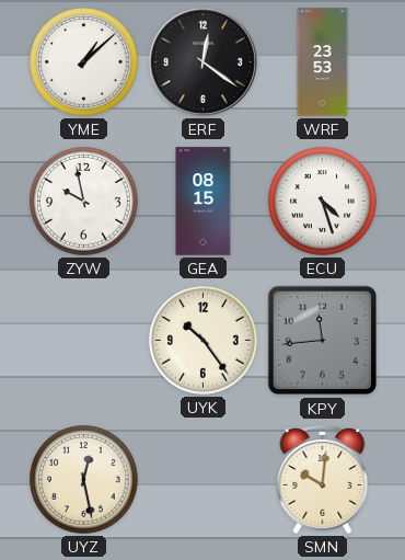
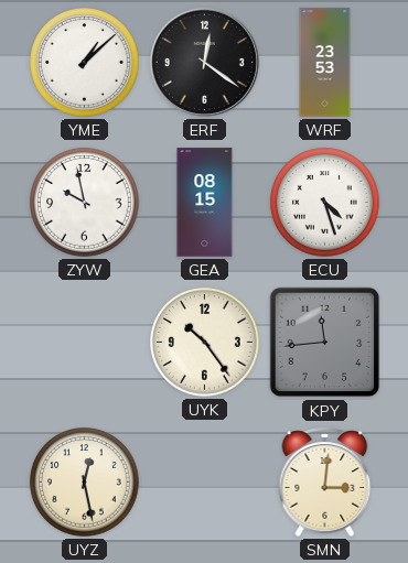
SMN: 10:01 -> 3:01
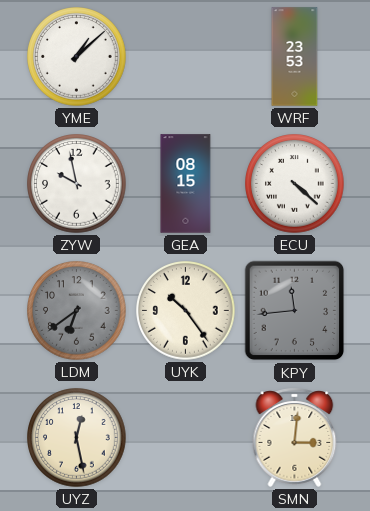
ERF: 12:21 -> none
ECU: 4:27 -> 4:22
LDM: none -> 6:39
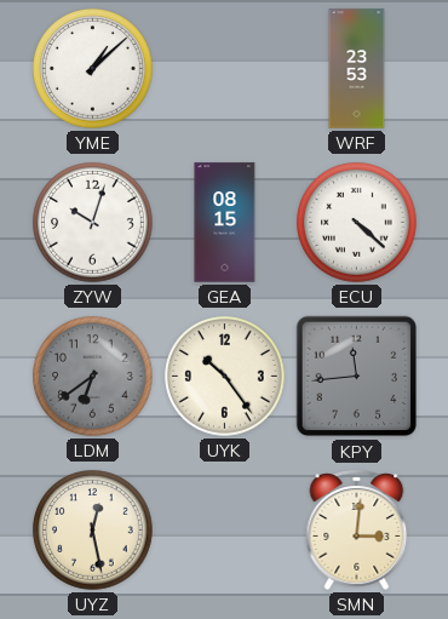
ZYW: 9:58 -> 10:03
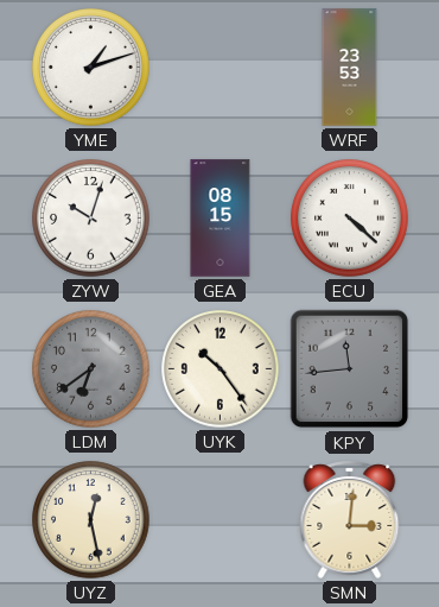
YME: 1:08 -> 1:12
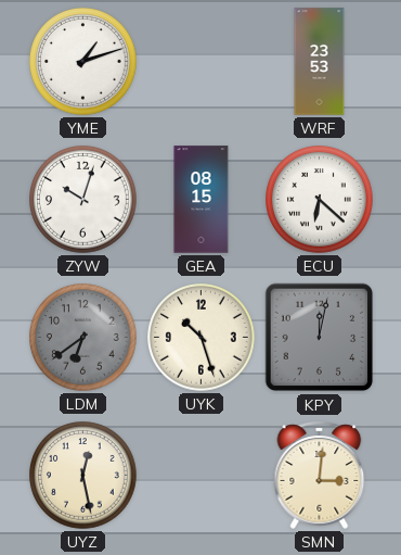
ECU: 4:22 -> 6:22
UYK: 10:24 -> 10:27
KPY: 11:44 -> 12:02
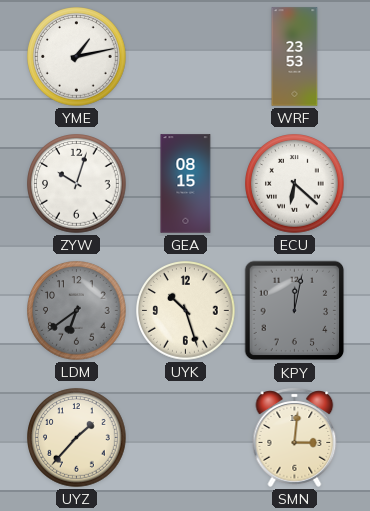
YME: 1:12 -> 1:13
UYZ: 12:28 -> 1:37
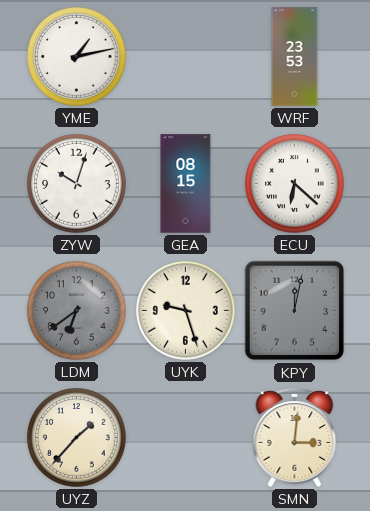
UYK: 10:27 -> 9:27
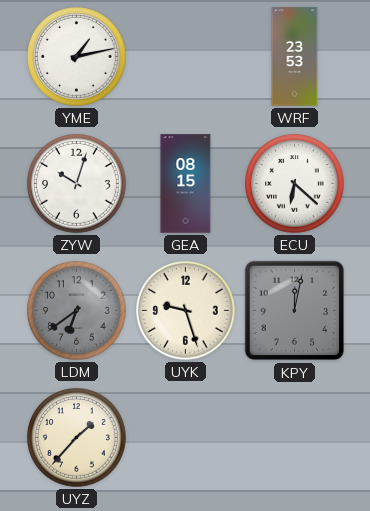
SMN: 3:01 -> none
